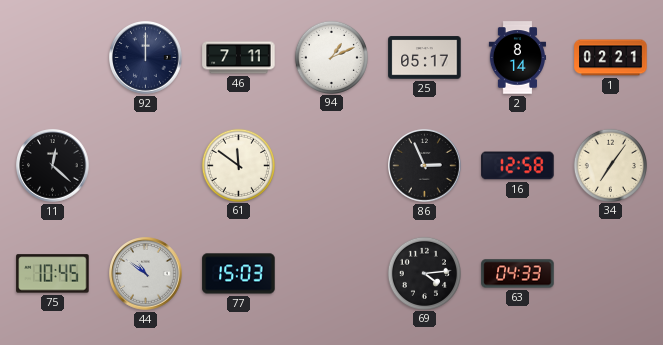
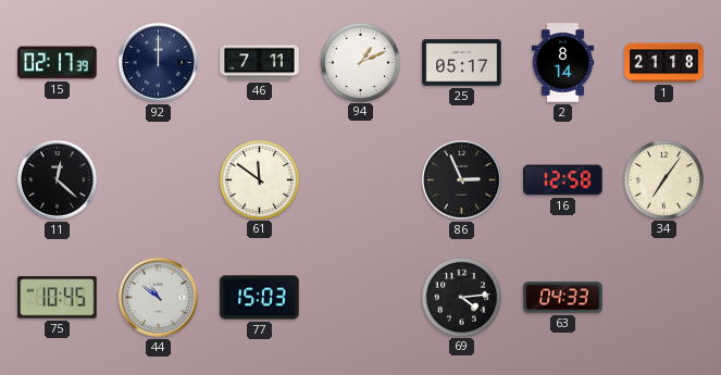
15: none -> 02:17
1: 02:21 -> 21:18
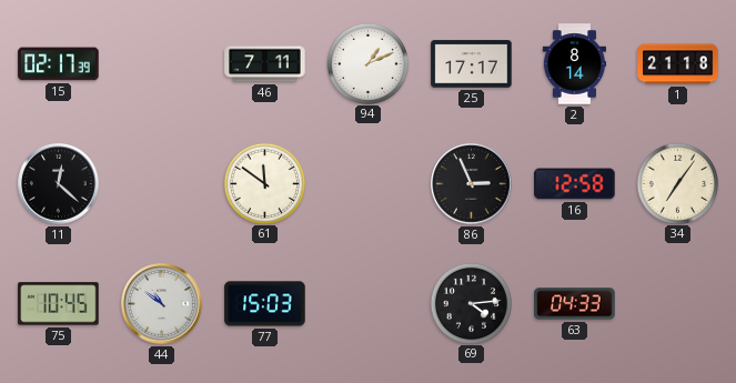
92: 12:00 -> none
25: 05:17 -> 17:17
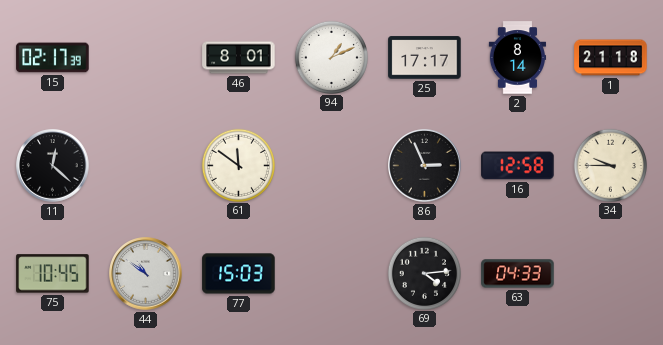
46: 7:11 -> 8:01
34: 7:06 -> 9:45
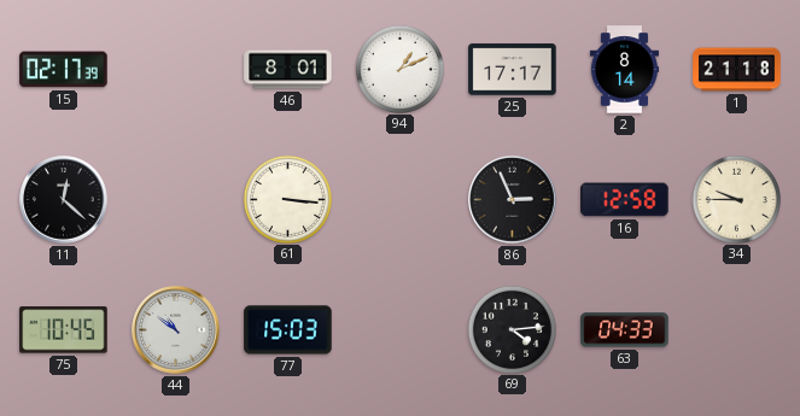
61: 11:51 -> 3:16
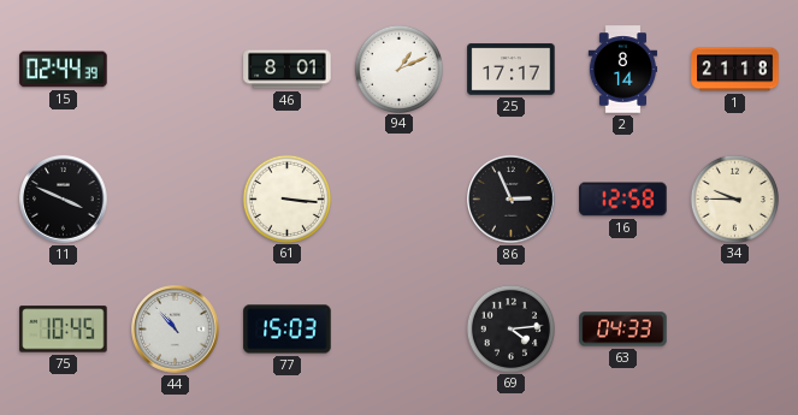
15: 02:17 -> 02:44
11: 12:22 -> 3:49
44: 10:51 -> 10:53
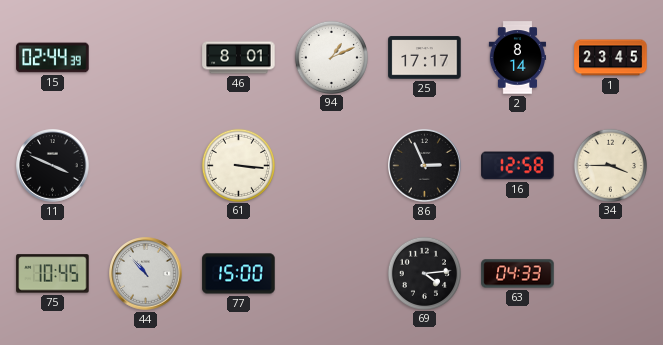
1: 21:18 -> 23:45
34: 9:45 -> 3:45
77: 15:03 -> 15:00
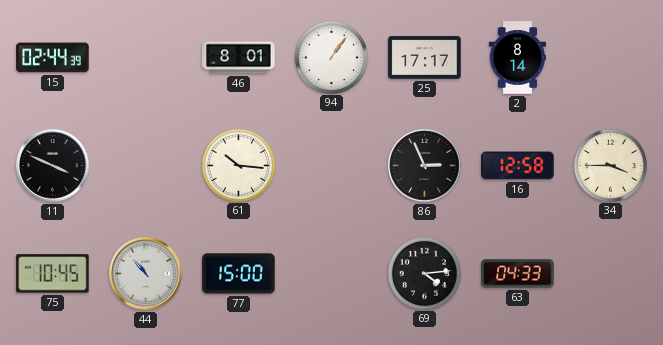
94: 1:11 -> 1:06
1: 23:45 -> none
61: 3:16 -> 10:16
